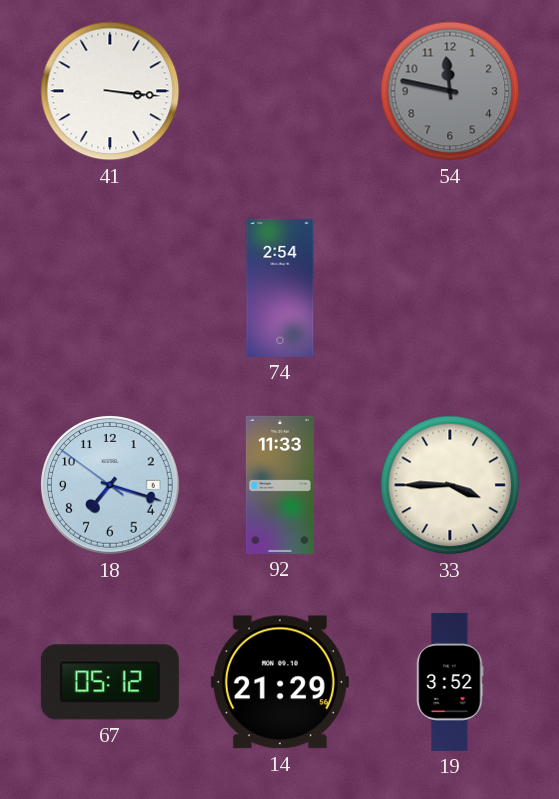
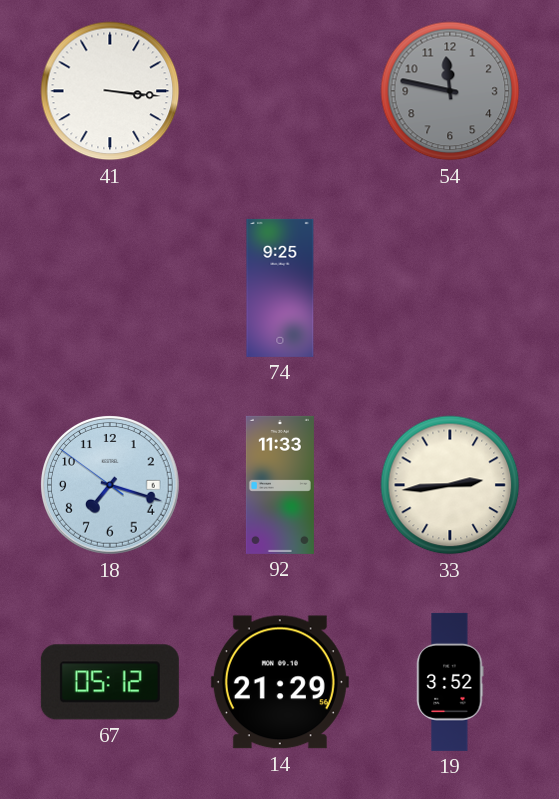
74: 2:54 -> 9:25
33: 3:45 -> 2:44
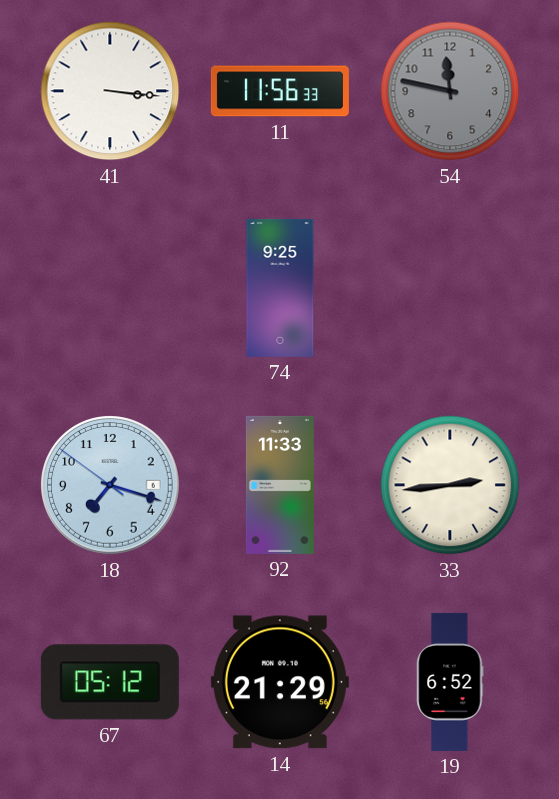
11: none -> 11:56
19: 3:52 -> 6:52
